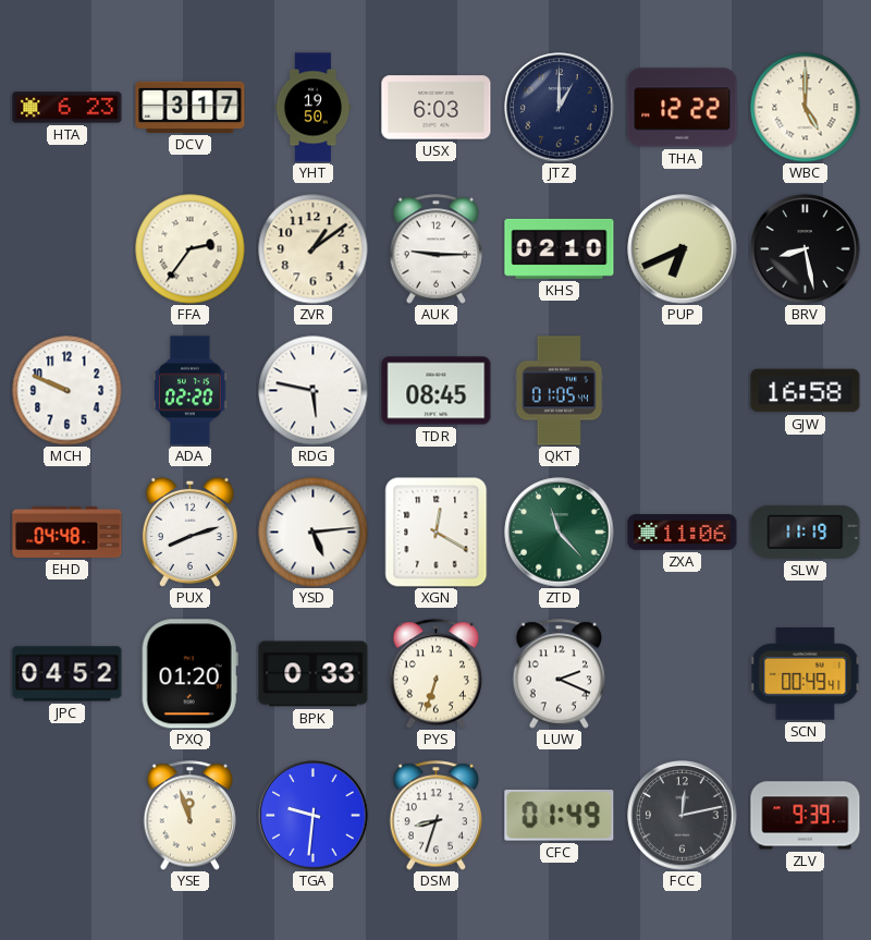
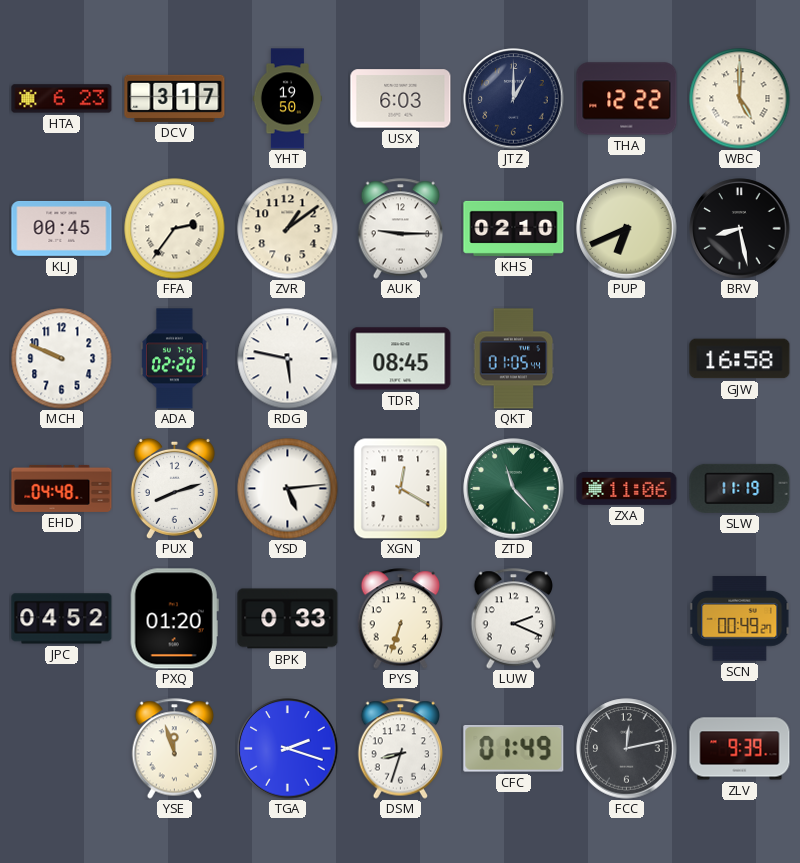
KLJ: none -> 00:45
SCN: 00:49:41 -> 00:49:27
TGA: 9:31 -> 2:18
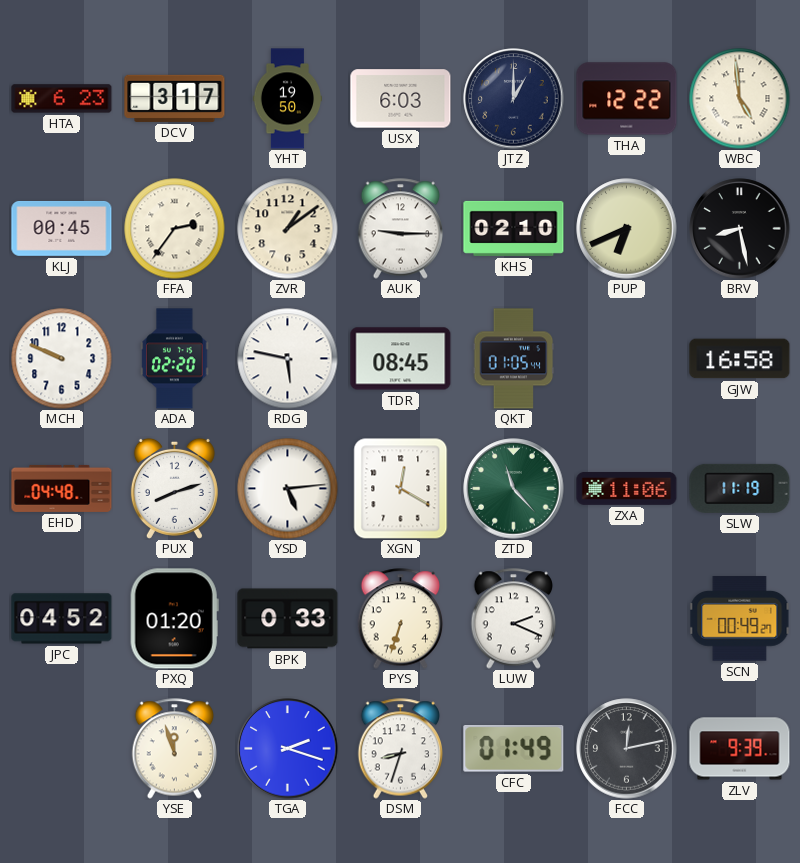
WBC: 5:00 -> 4:59
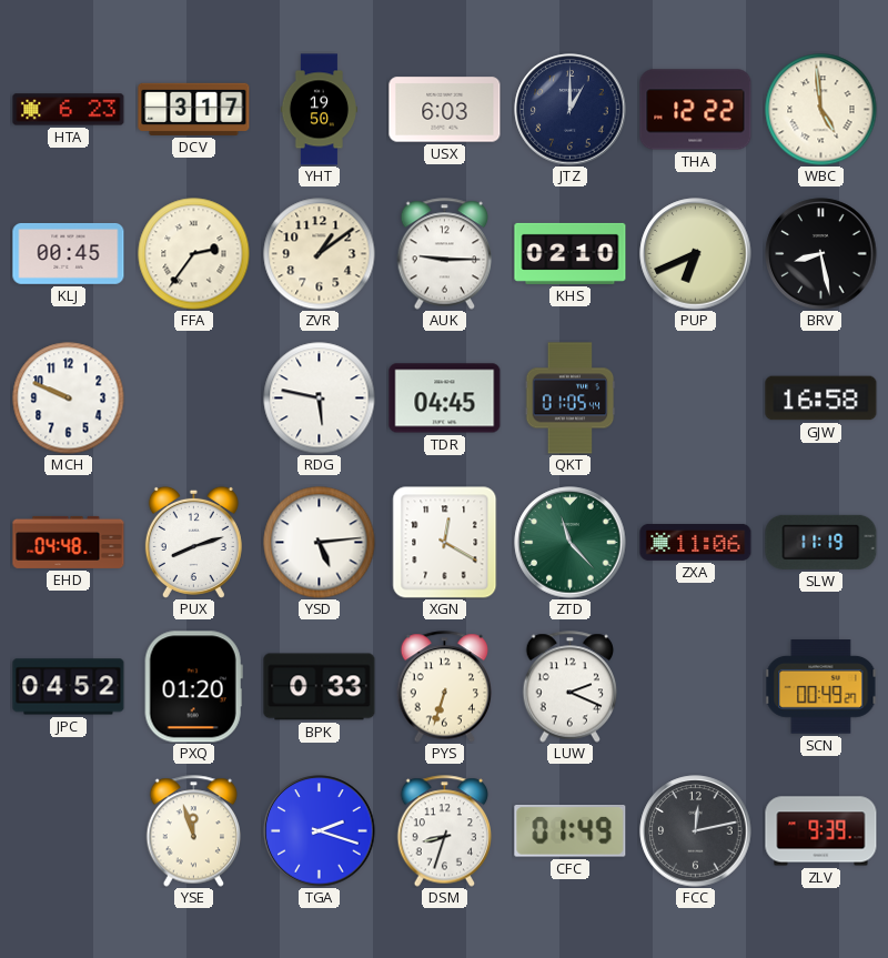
ADA: 02:20 -> none
TDR: 08:45 -> 04:45
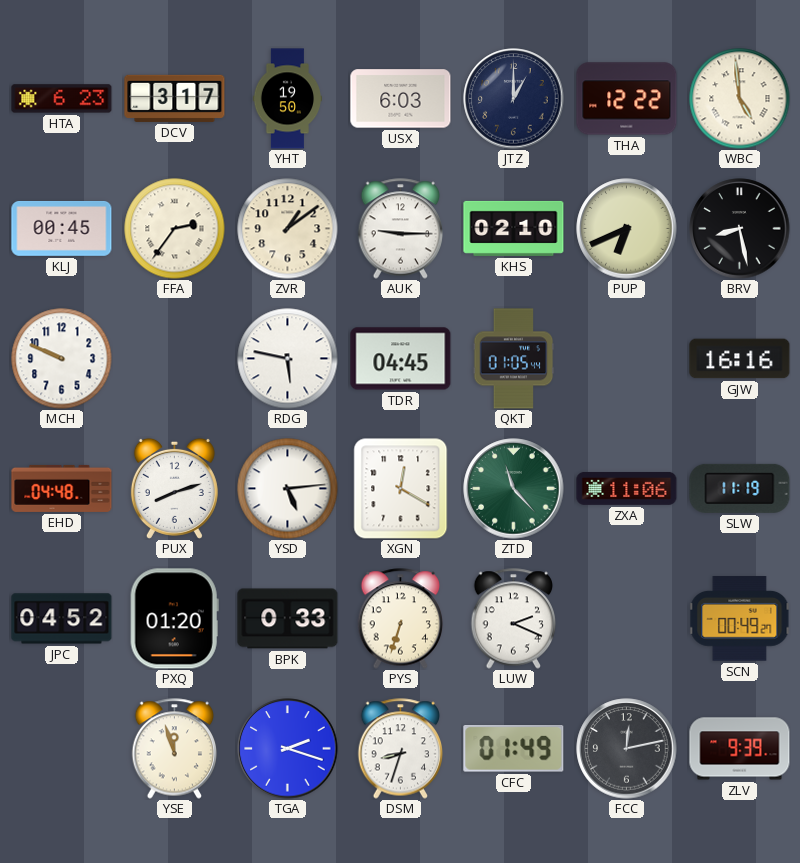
GJW: 16:58 -> 16:16
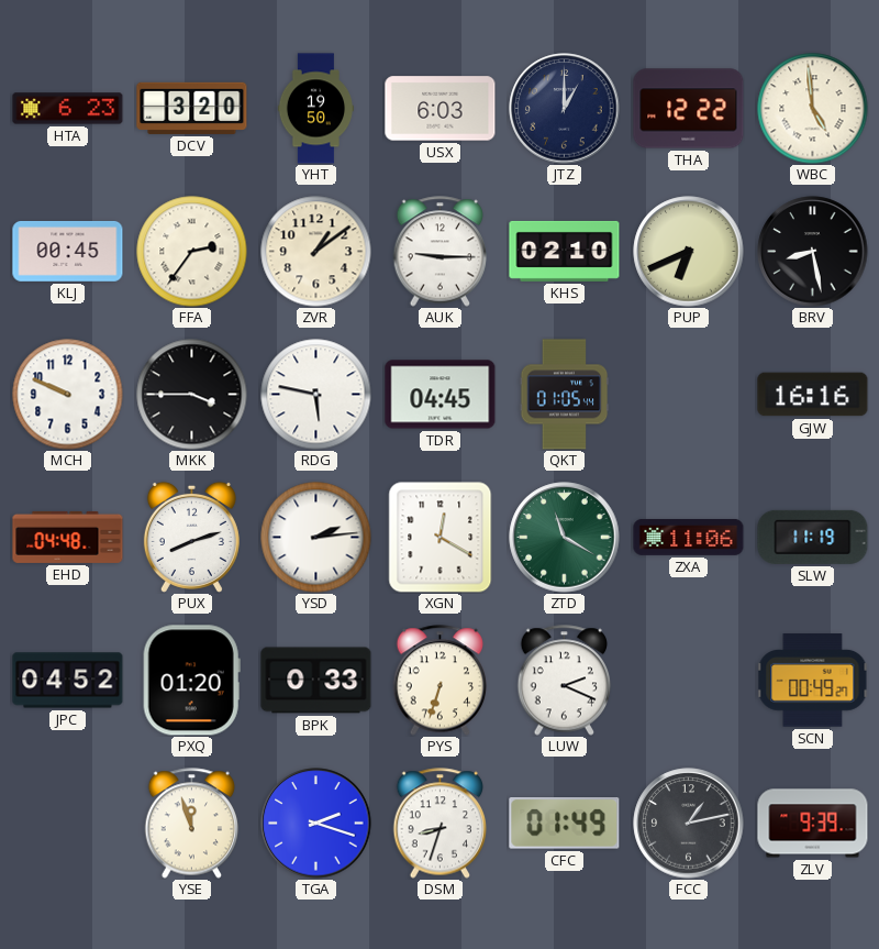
DCV: 3:17 -> 3:20
MKK: none -> 3:45
YSD: 5:14 -> 2:14
ZTD: 11:23 -> 11:20
FCC: 12:13 -> 1:13
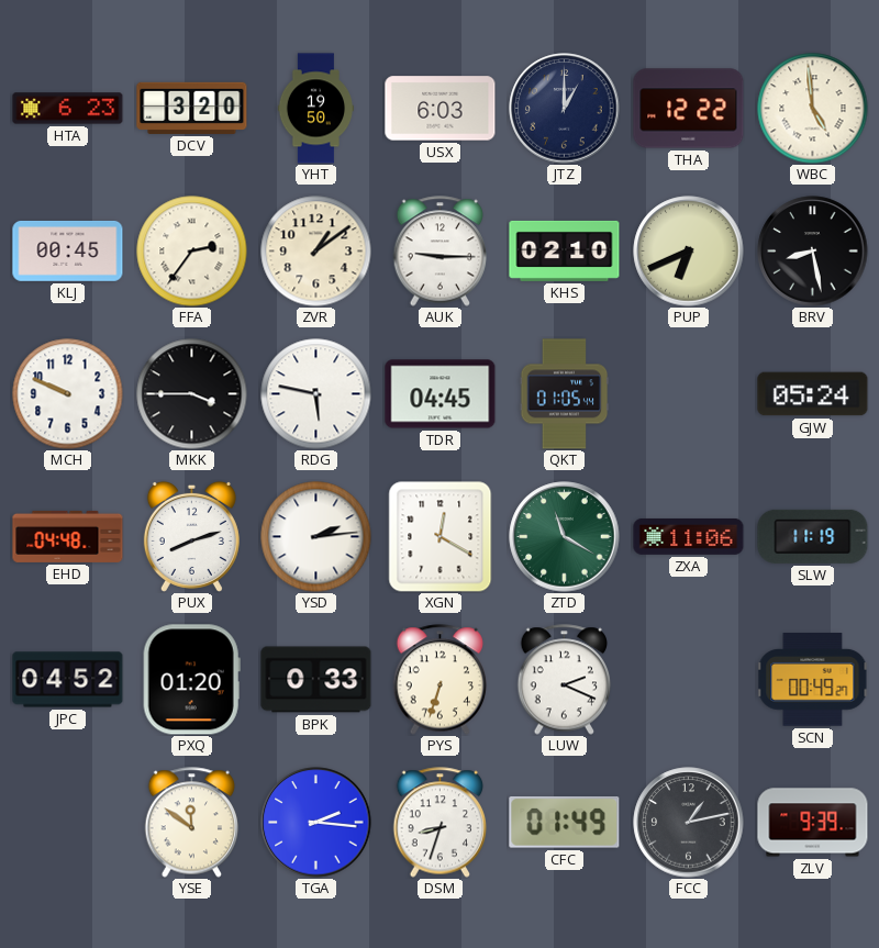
GJW: 16:16 -> 05:24
YSE: 11:57 -> 11:51
TGA: 2:18 -> 2:16
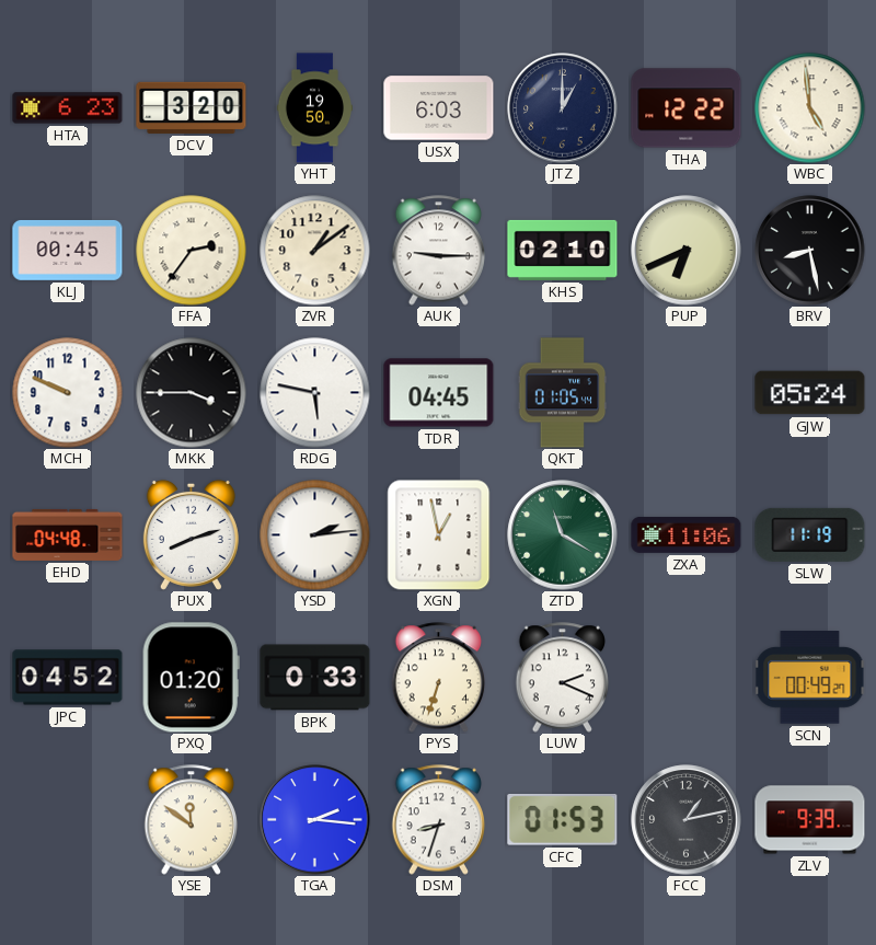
XGN: 12:20 -> 12:58
CFC: 01:49 -> 01:53
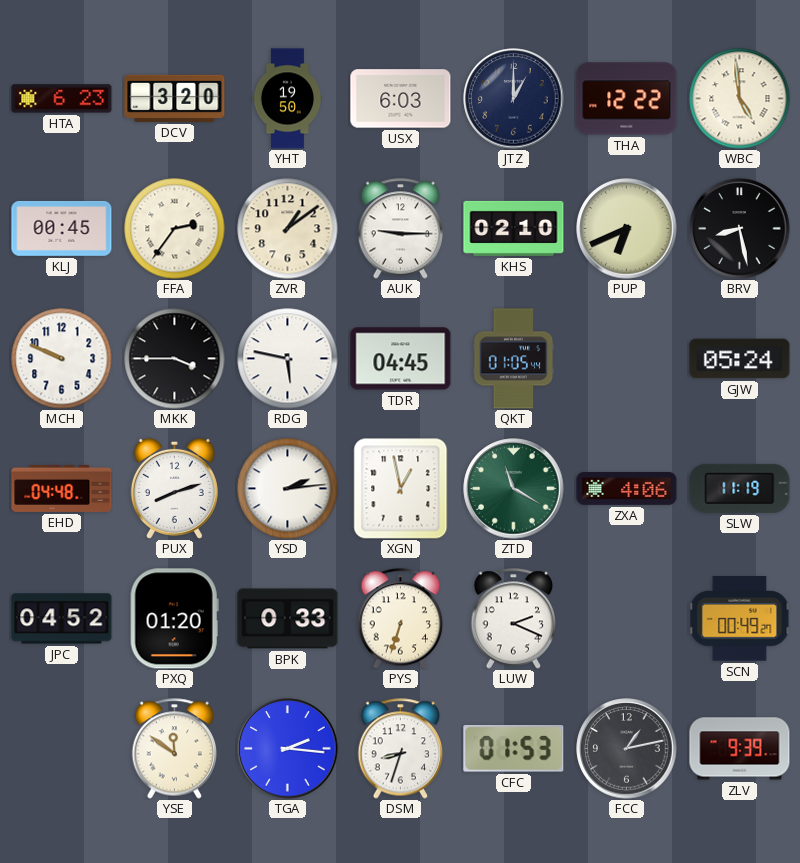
ZXA: 11:06 -> 4:06
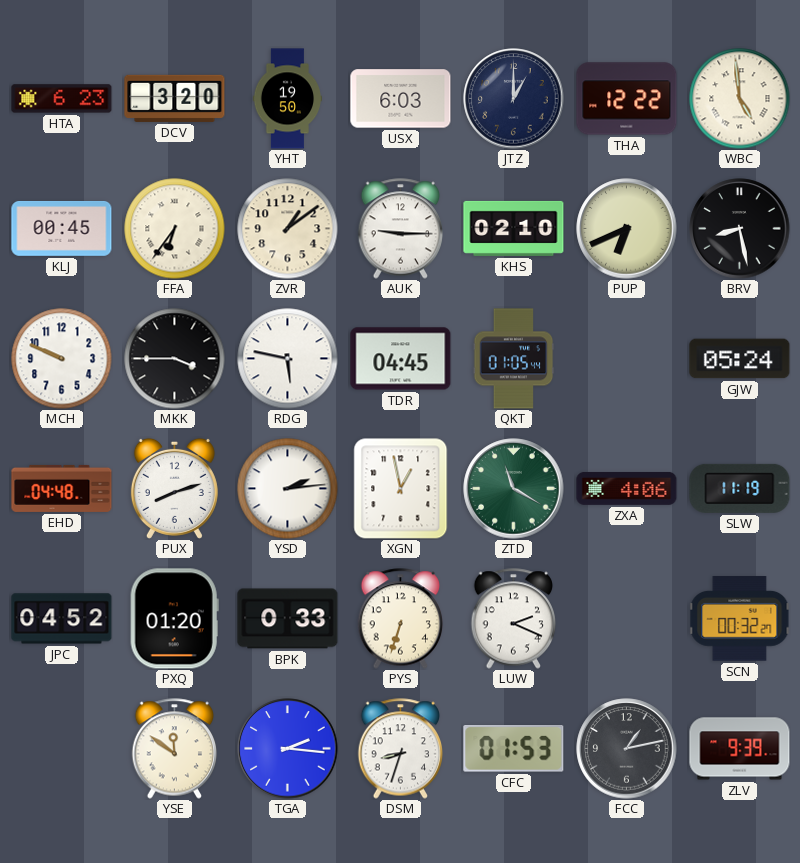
FFA: 2:36 -> 6:36
SCN: 00:49 -> 00:32
